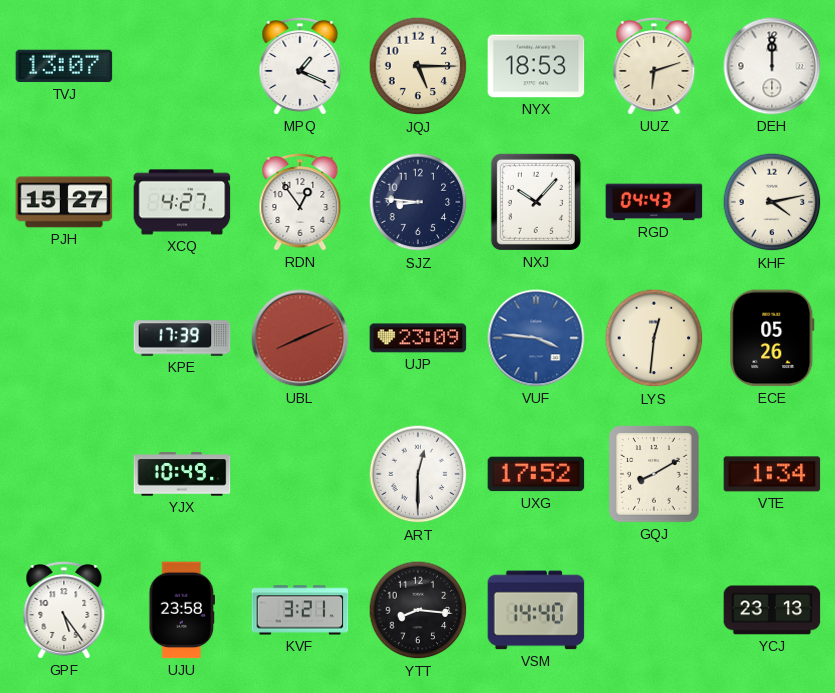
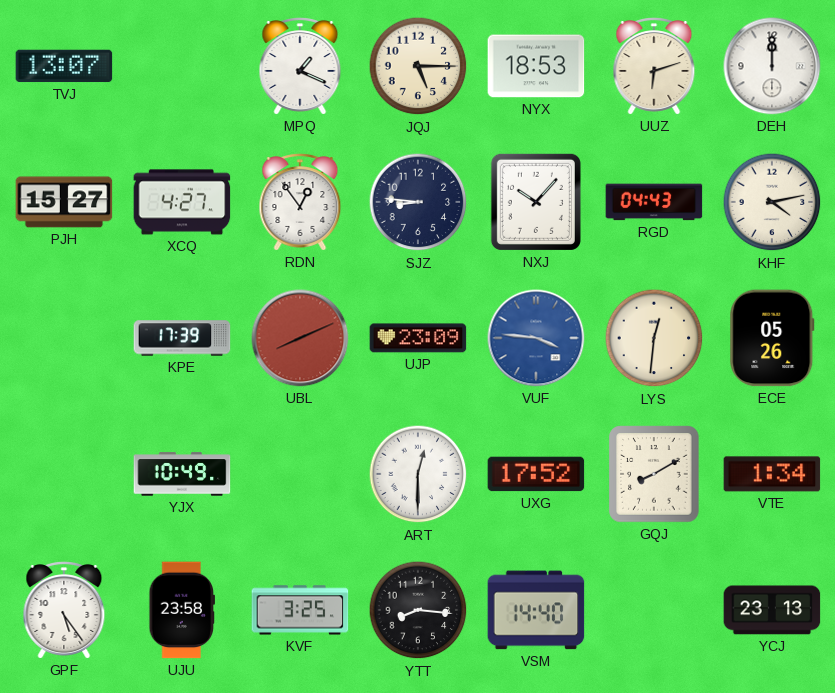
KVF: 3:21 -> 3:25
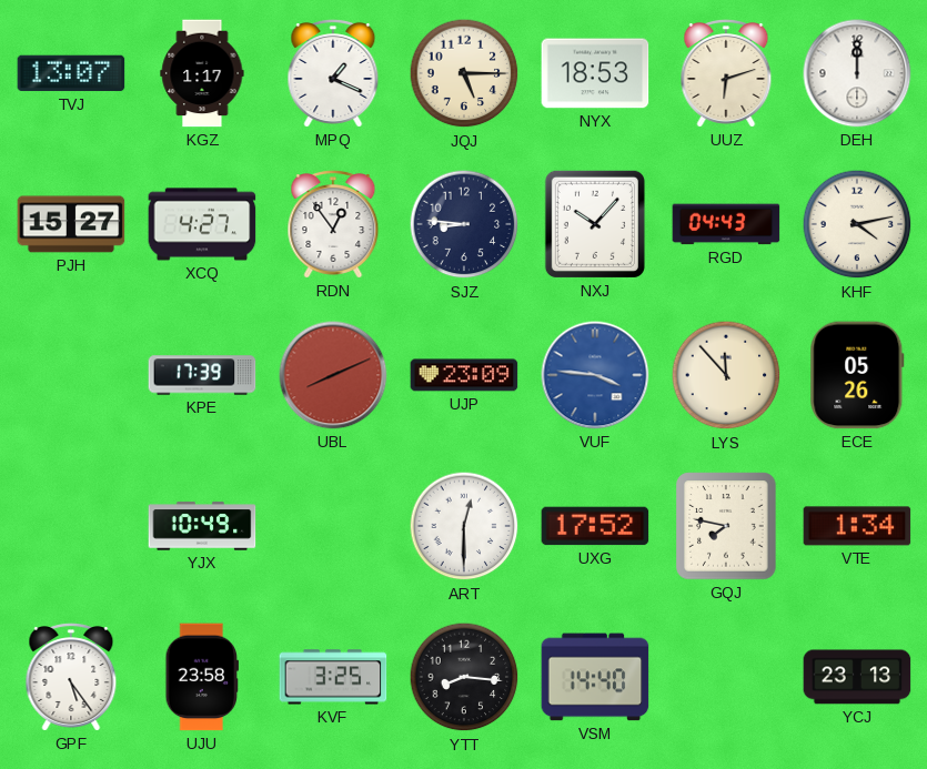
KGZ: none -> 1:17
LYS: 12:31 -> 11:53
GQJ: 8:10 -> 7:47
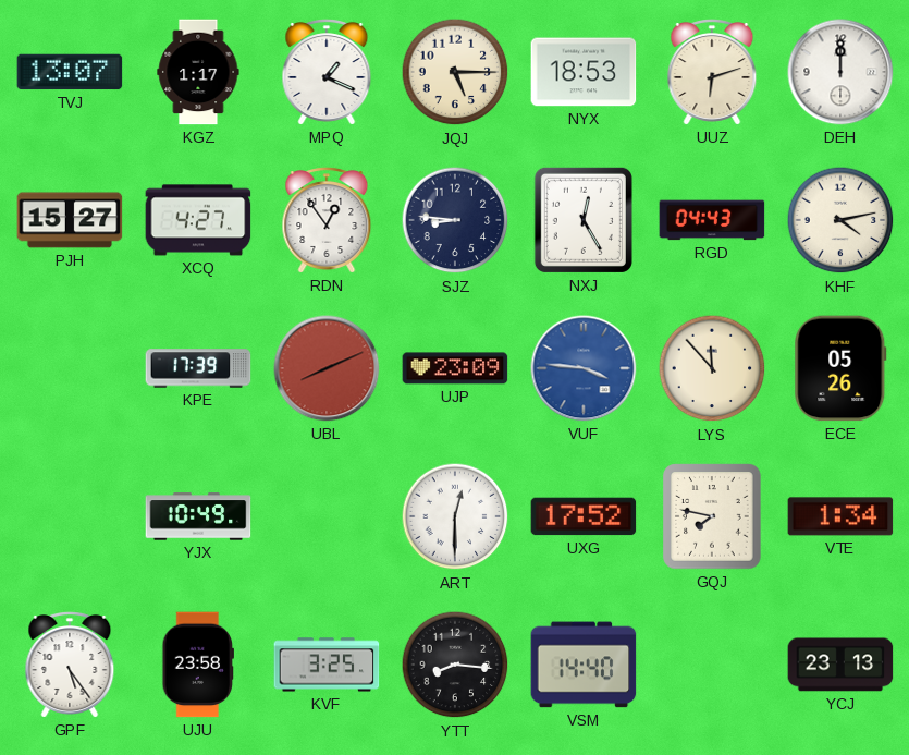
NXJ: 10:07 -> 12:25
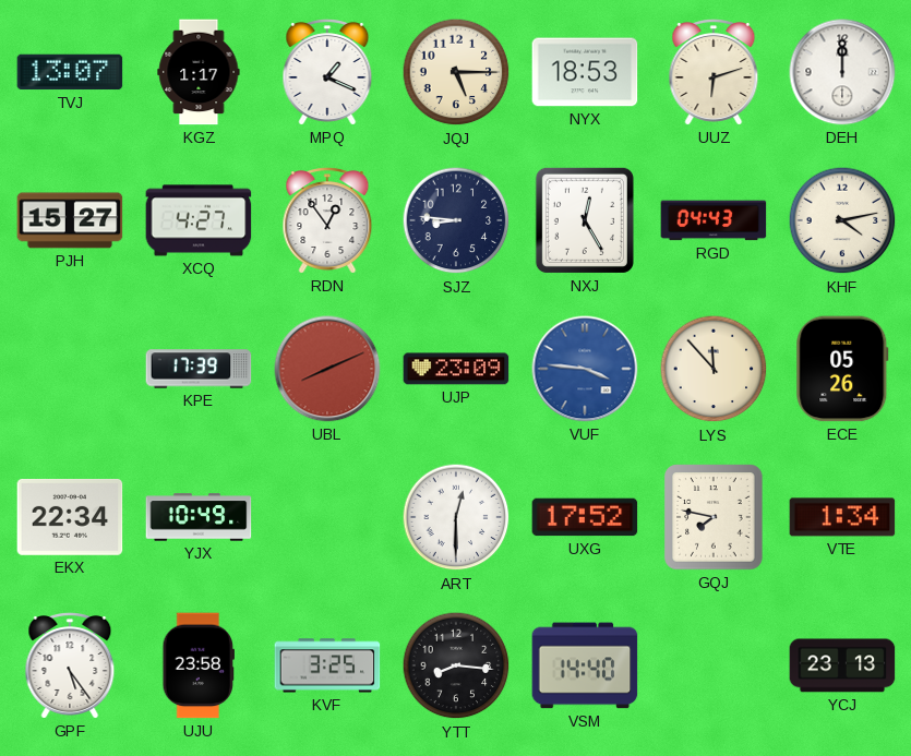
EKX: none -> 22:34
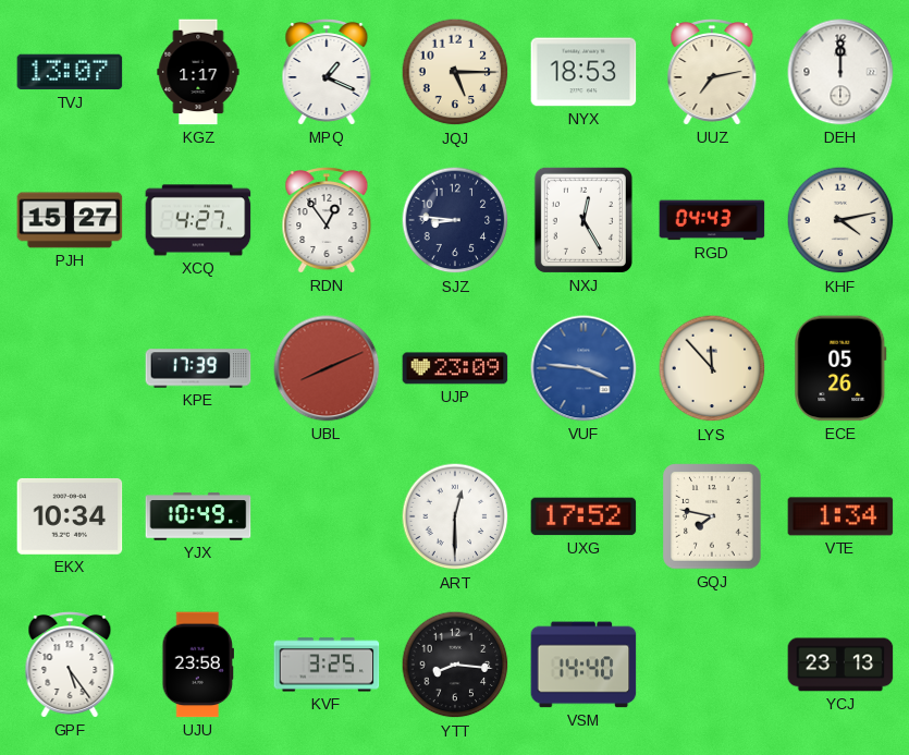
UUZ: 6:12 -> 7:13
EKX: 22:34 -> 10:34
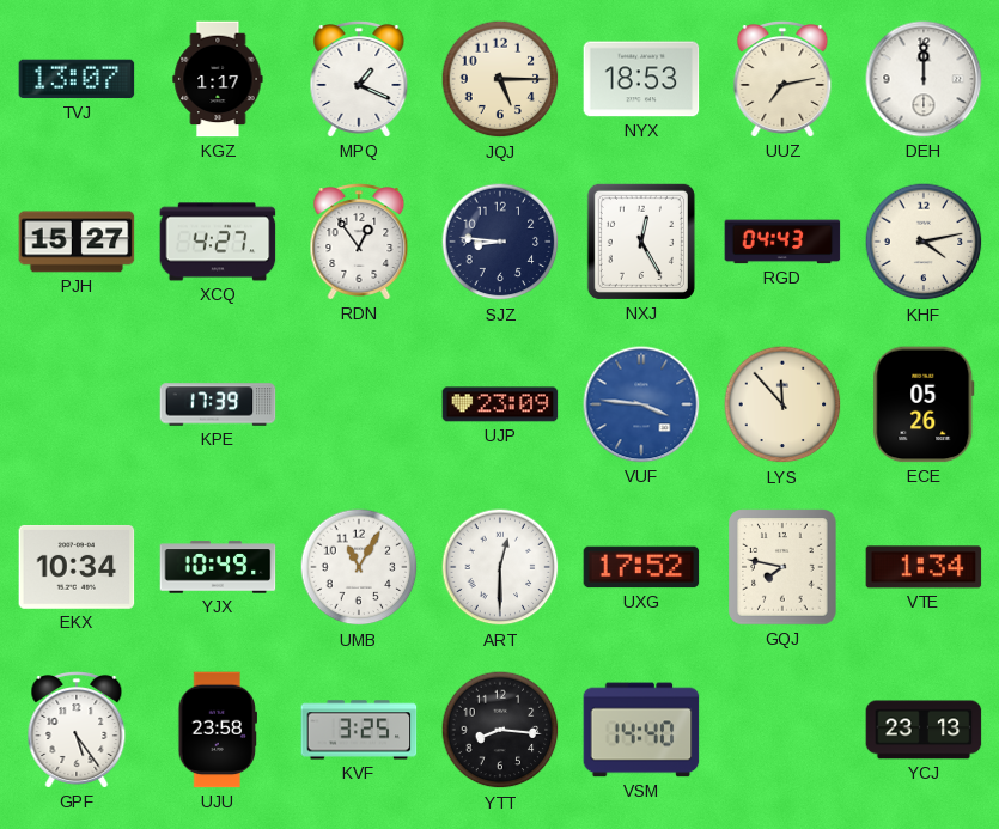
UBL: 8:11 -> none
UMB: none -> 11:05
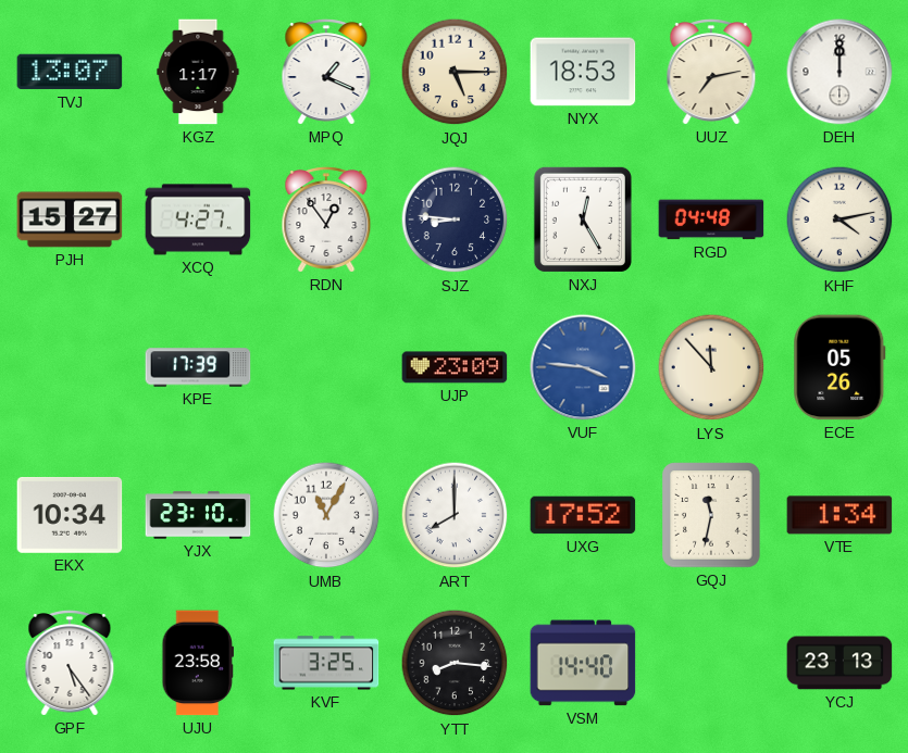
RGD: 04:43 -> 04:48
YJX: 10:49 -> 23:10
ART: 12:30 -> 8:00
GQJ: 7:47 -> 11:32
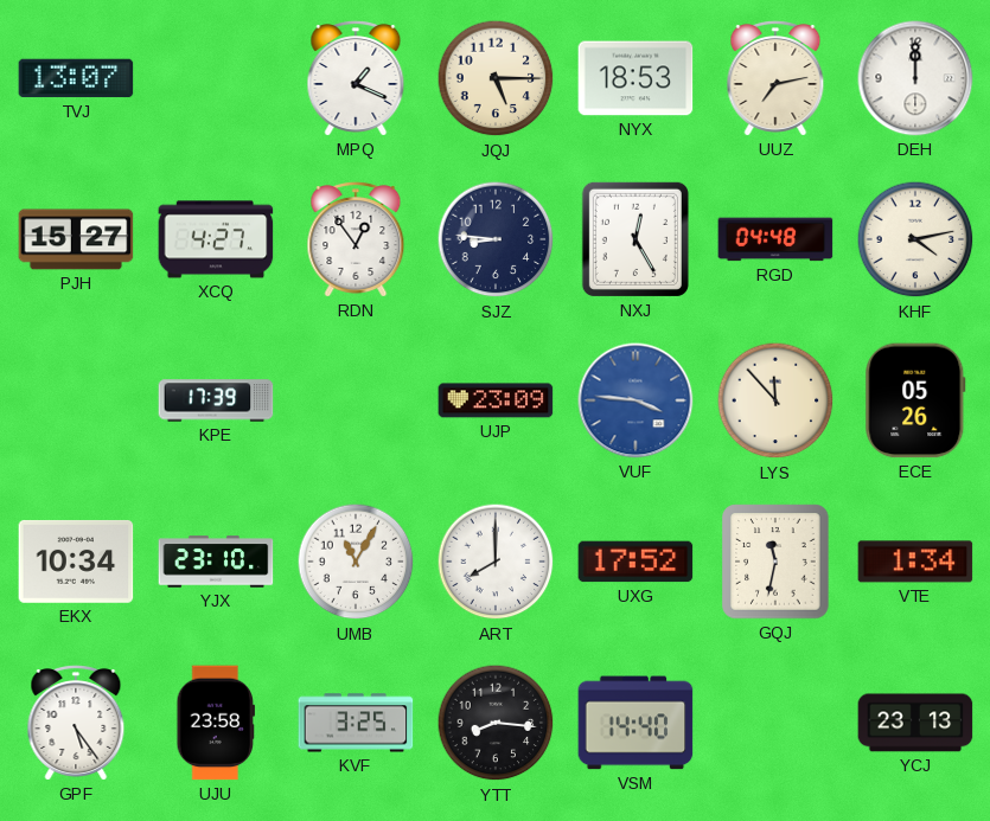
KGZ: 1:17 -> none
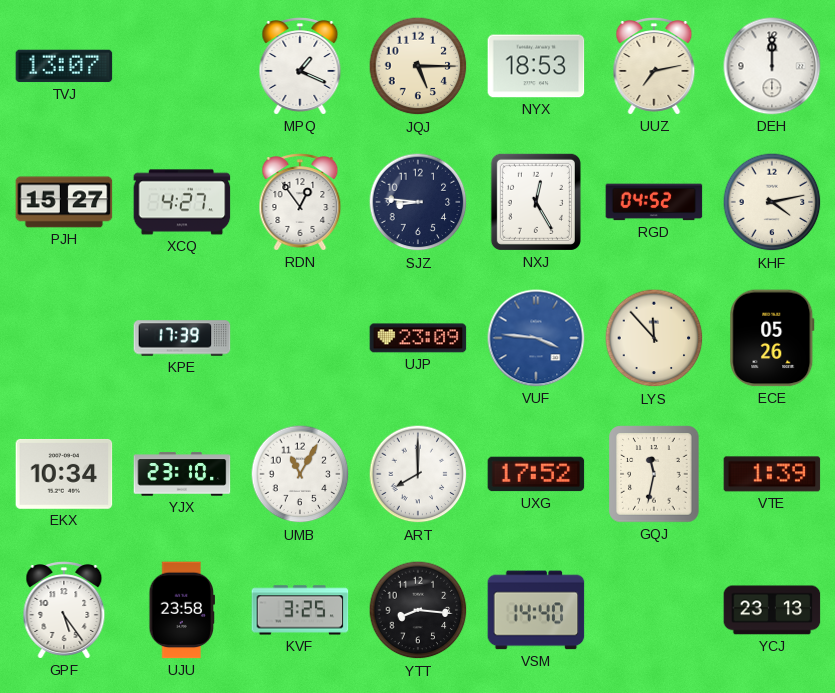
RGD: 04:48 -> 04:52
VTE: 1:34 -> 1:39
